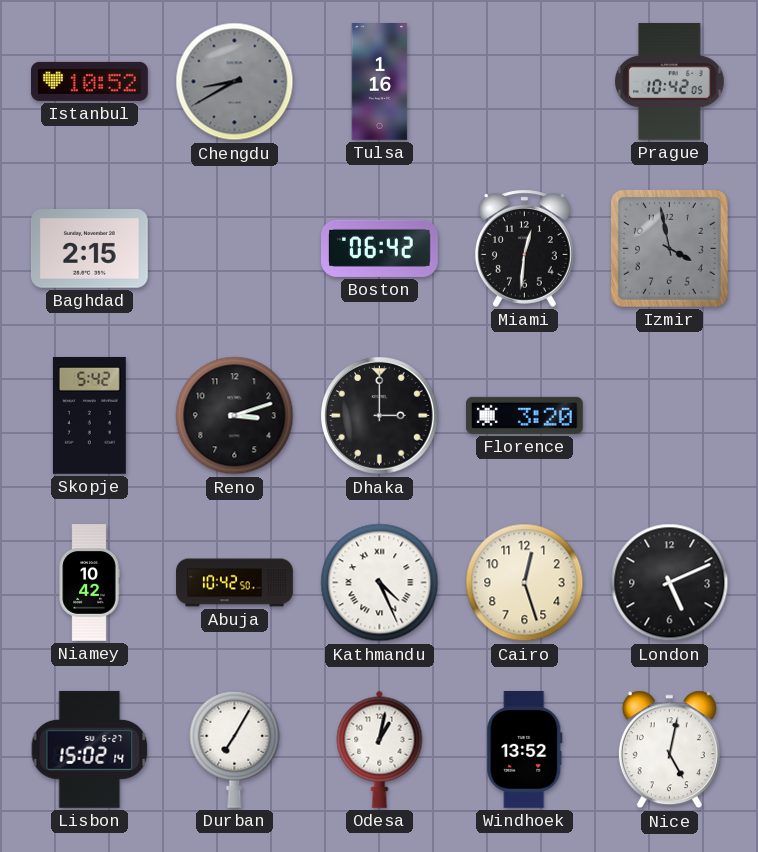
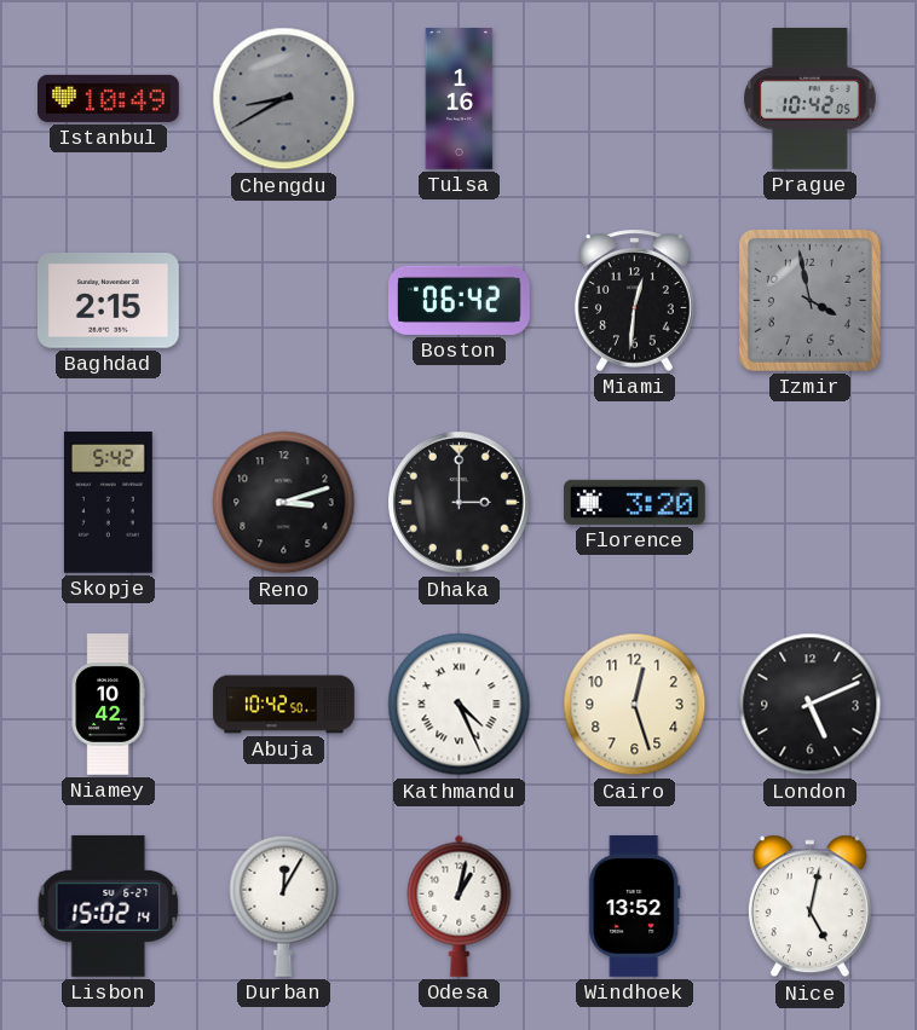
Istanbul: 10:52 -> 10:49
Durban: 7:05 -> 12:05
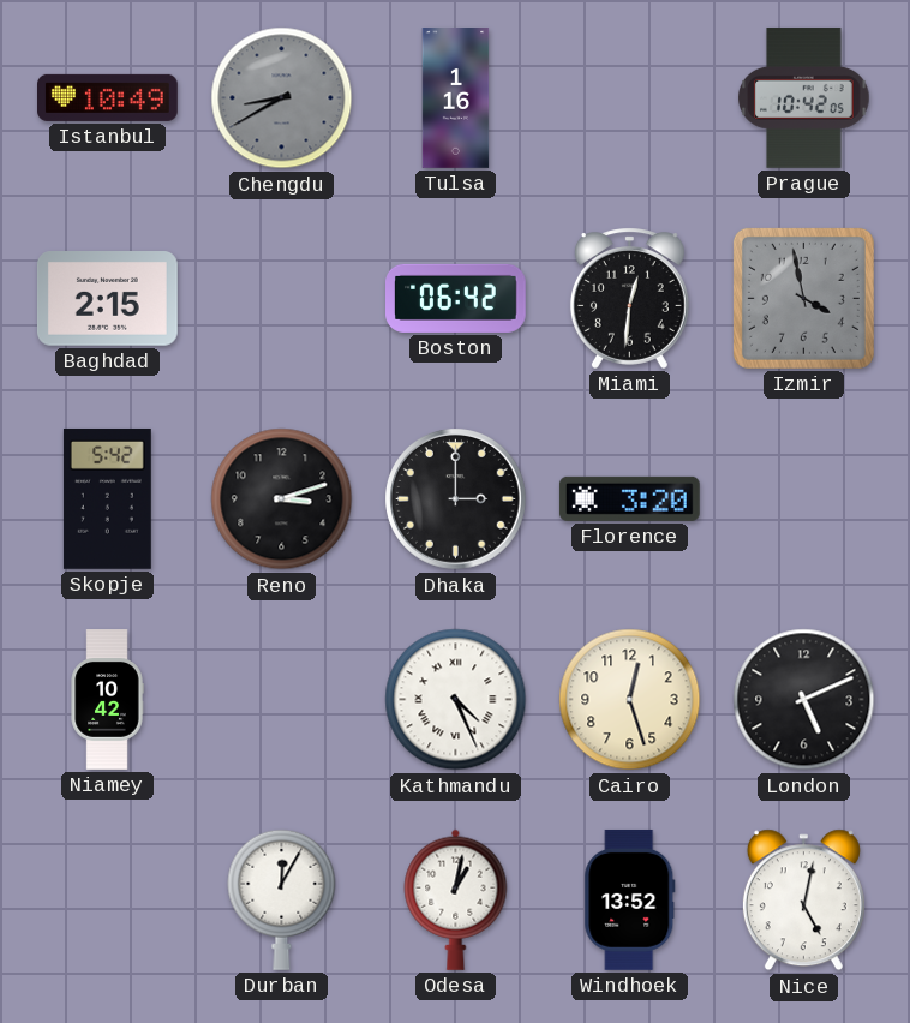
Abuja: 10:42 -> none
Lisbon: 15:02 -> none
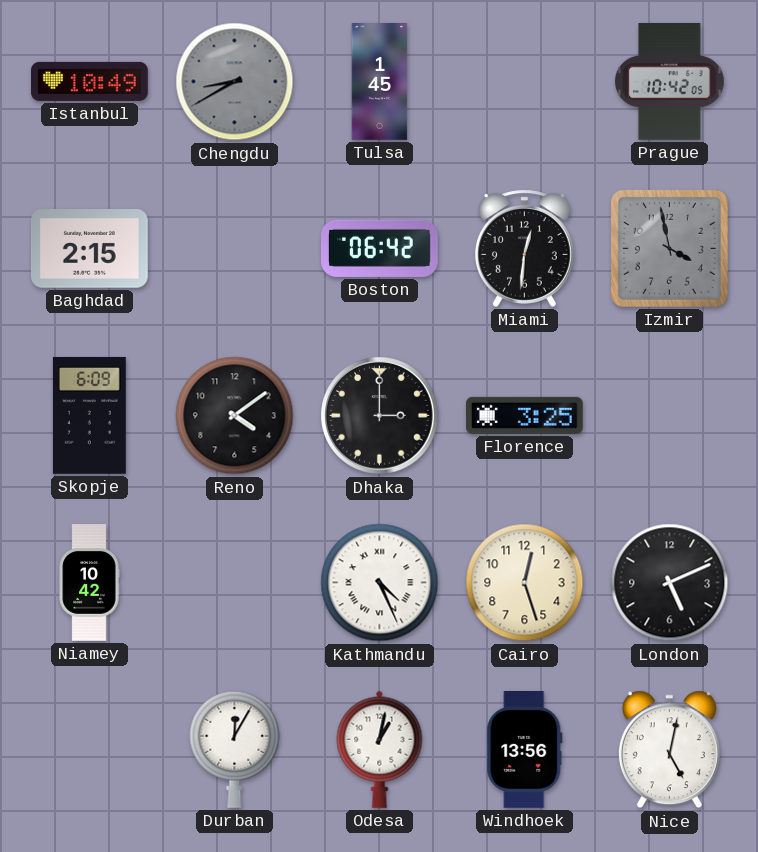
Tulsa: 1:16 -> 1:45
Skopje: 5:42 -> 6:09
Reno: 3:12 -> 4:09
Florence: 3:20 -> 3:25
Windhoek: 13:52 -> 13:56
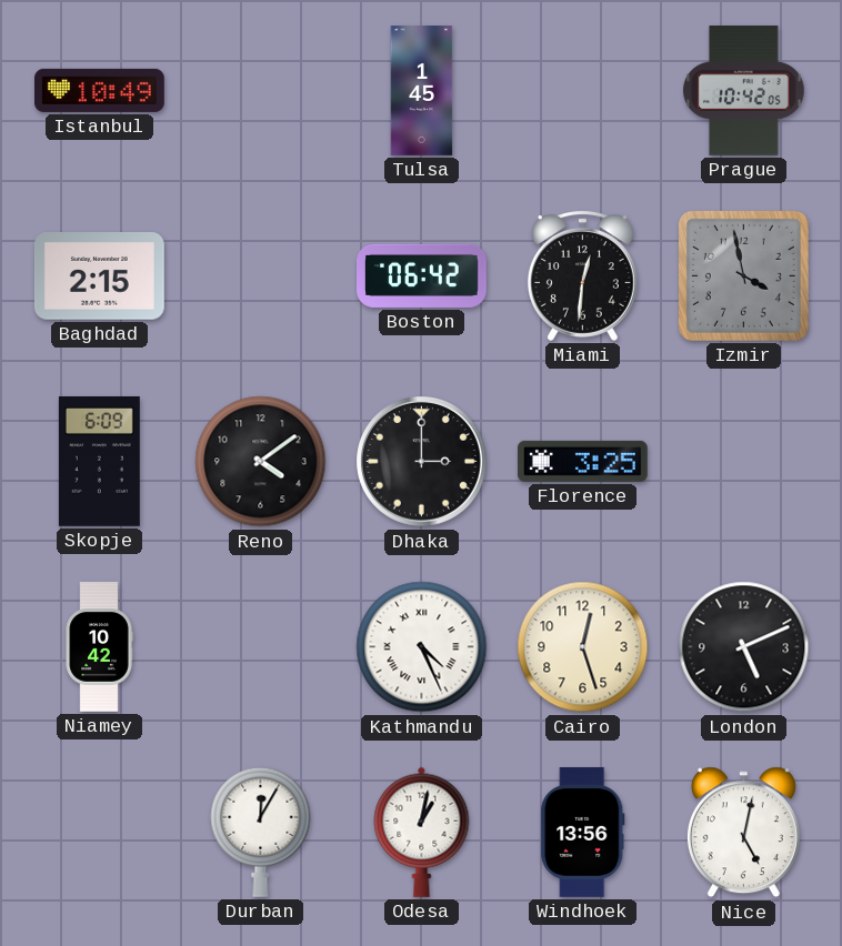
Chengdu: 8:40 -> none
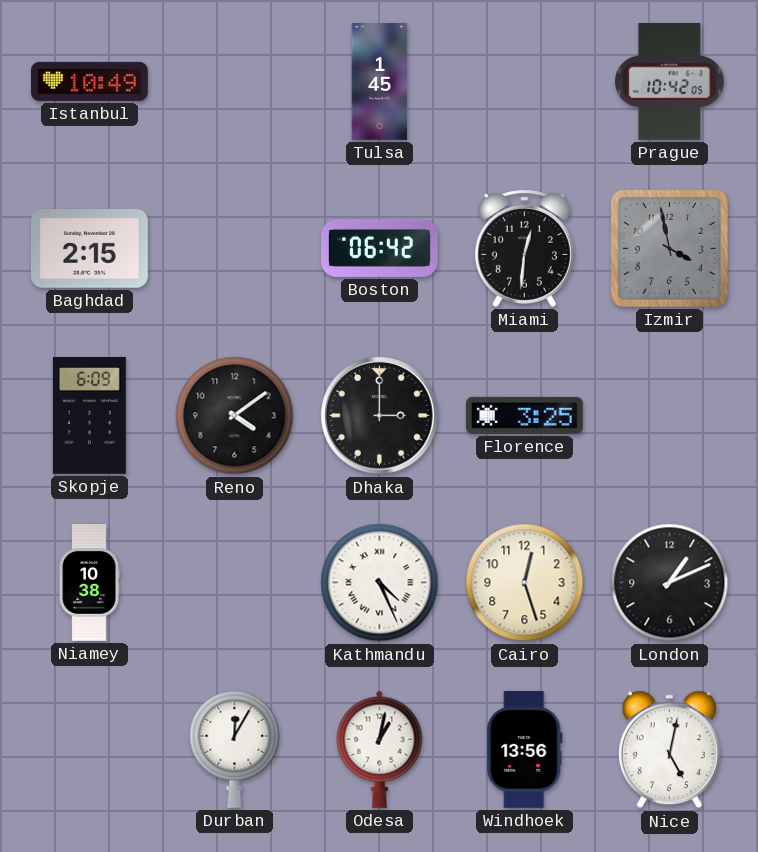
Niamey: 10:42 -> 10:38
London: 5:11 -> 1:11
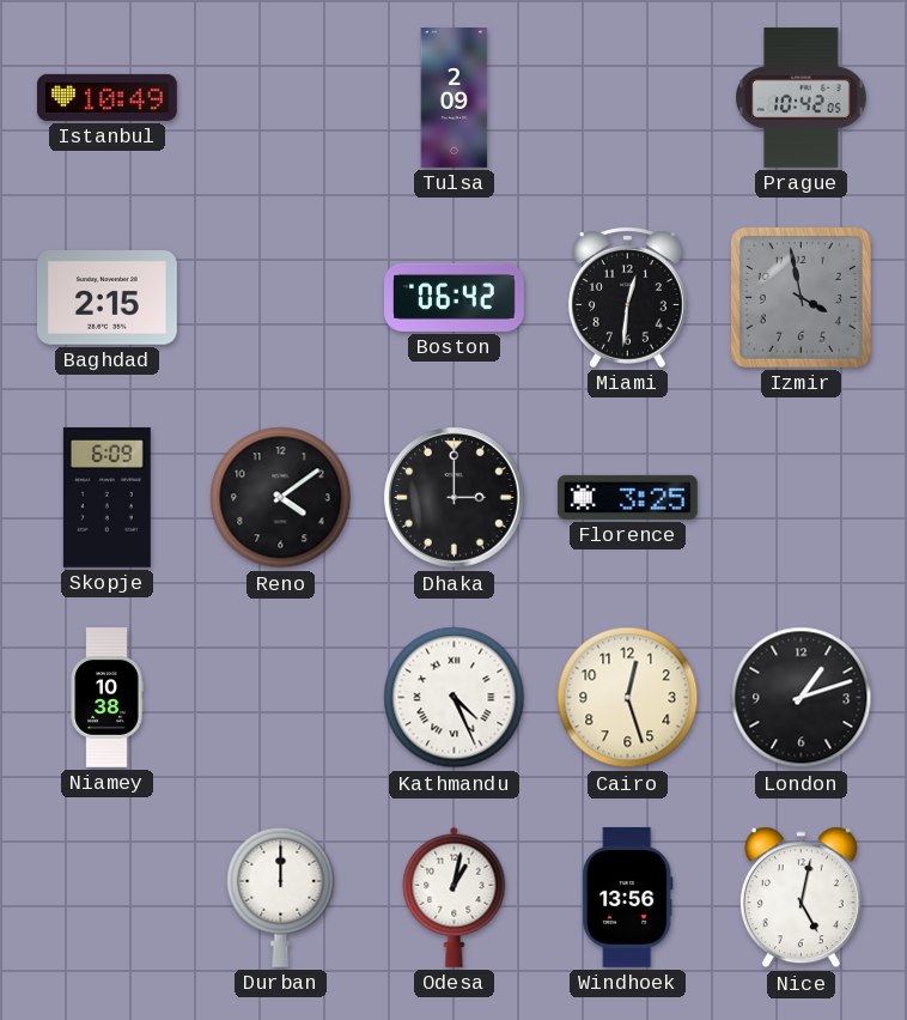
Tulsa: 1:45 -> 2:09
London: 1:11 -> 1:12
Durban: 12:05 -> 12:00
